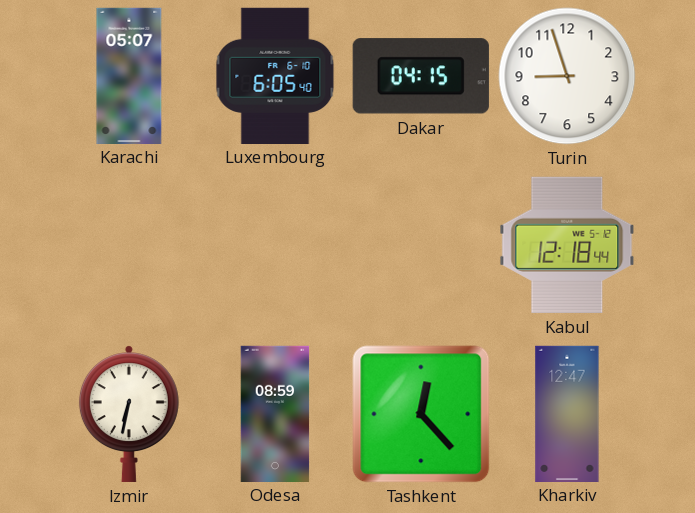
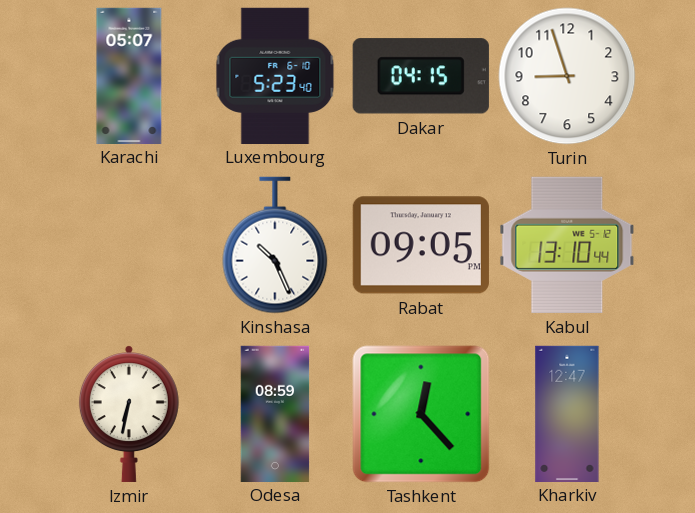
Luxembourg: 6:05 -> 5:23
Kinshasa: none -> 10:26
Rabat: none -> 09:05
Kabul: 12:18 -> 13:10
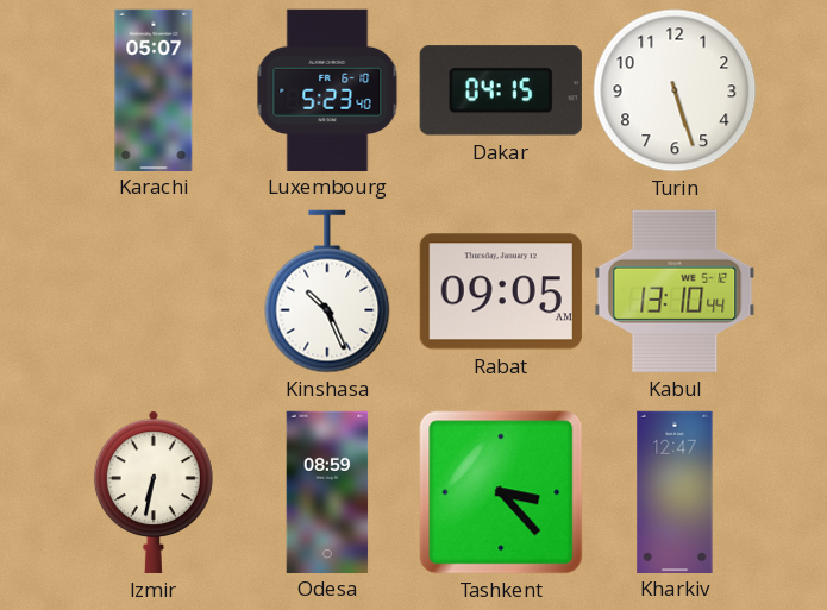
Turin: 8:57 -> 5:27
Rabat: 09:05 PM -> 09:05 AM
Tashkent: 12:23 -> 3:23
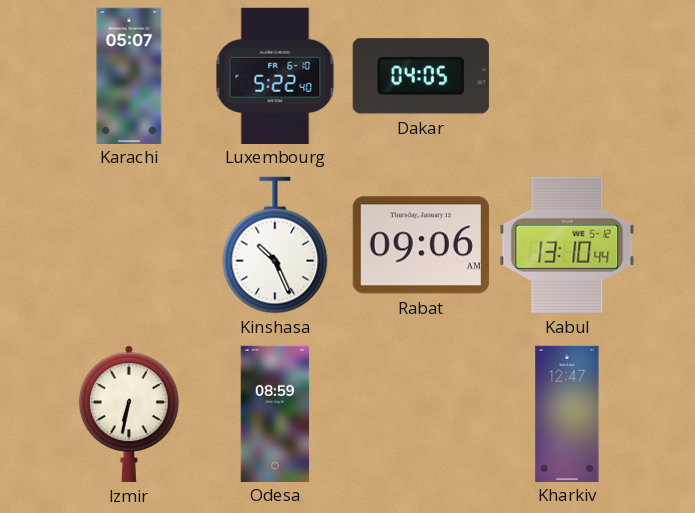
Luxembourg: 5:23 -> 5:22
Dakar: 04:15 -> 04:05
Turin: 5:27 -> none
Rabat: 09:05 -> 09:06
Tashkent: 3:23 -> none
